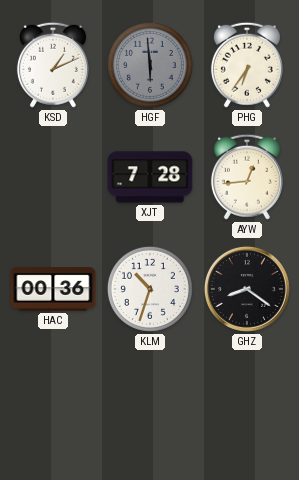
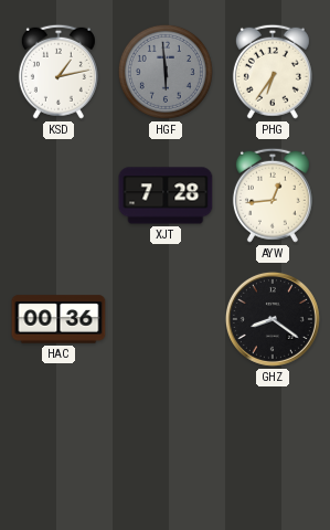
KSD: 1:11 -> 1:13
KLM: 10:33 -> none
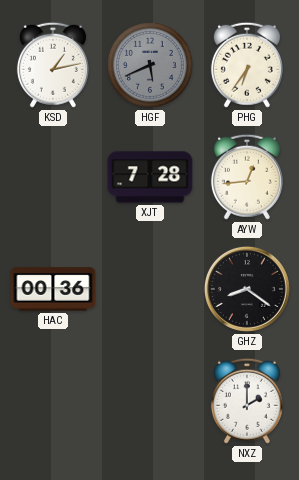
HGF: 5:59 -> 5:41
NXZ: none -> 2:00
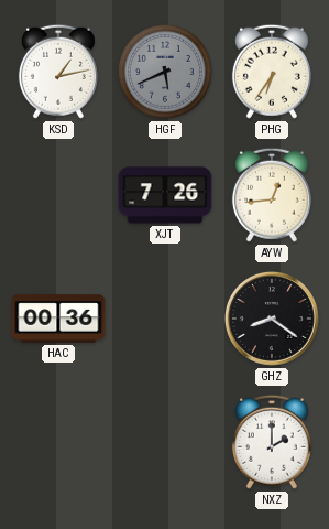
XJT: 7:28 -> 7:26
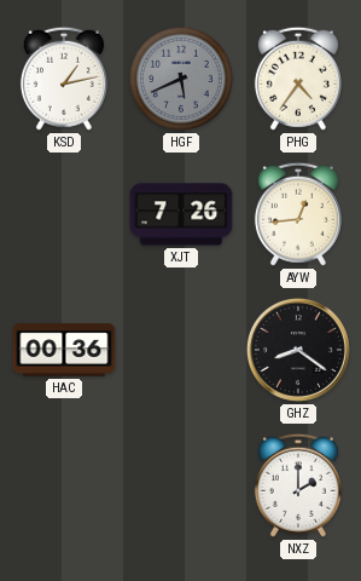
PHG: 6:36 -> 4:36
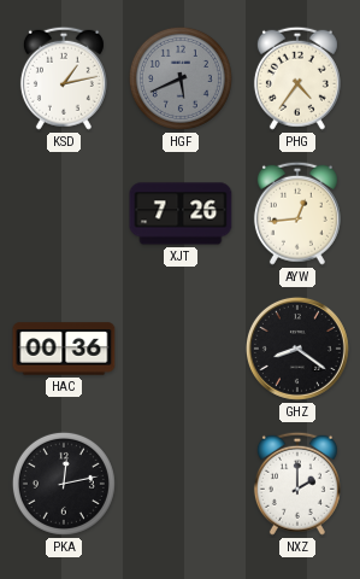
PKA: none -> 12:13
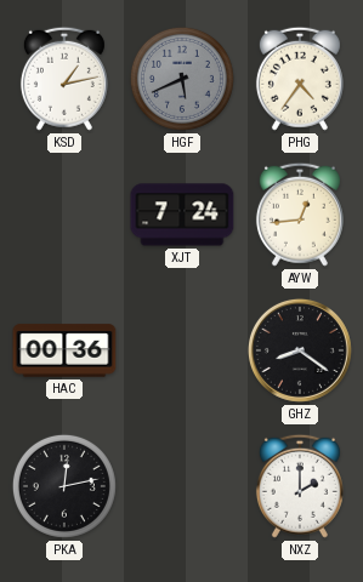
XJT: 7:26 -> 7:24
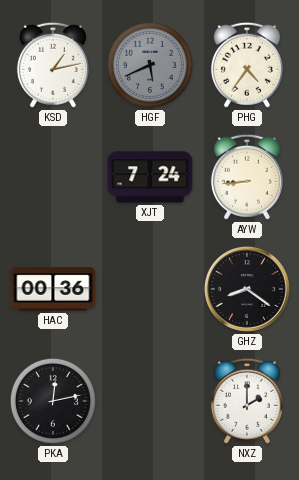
AYW: 12:44 -> 8:44
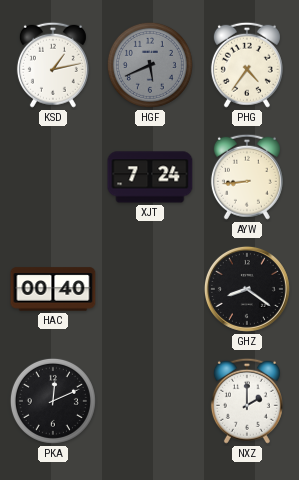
HAC: 00:36 -> 00:40
PKA: 12:13 -> 12:11
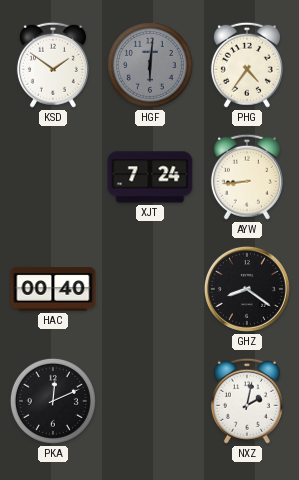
KSD: 1:13 -> 1:51
HGF: 5:41 -> 6:01
NXZ: 2:00 -> 2:02
